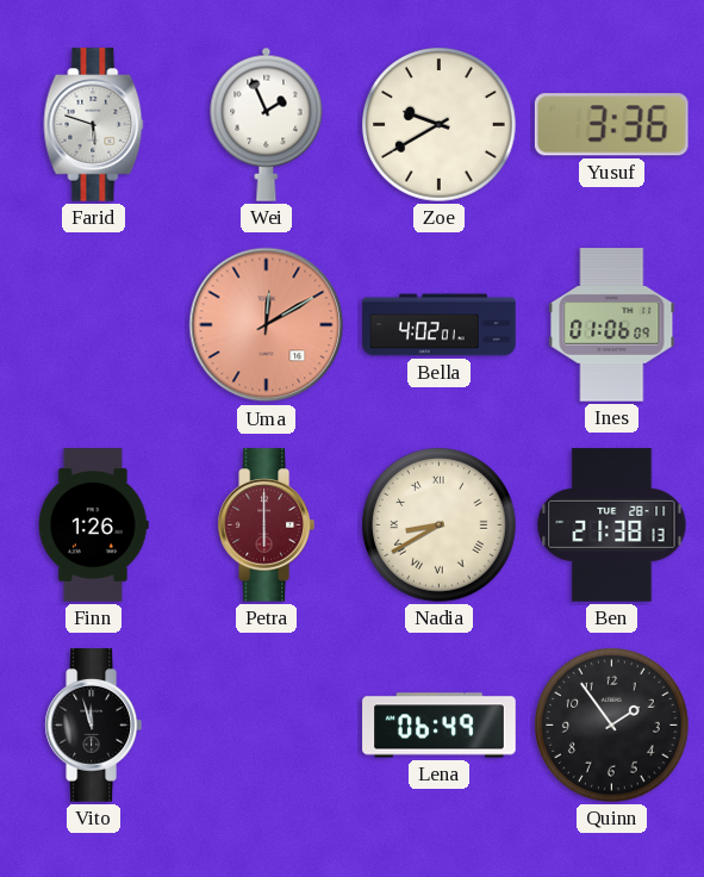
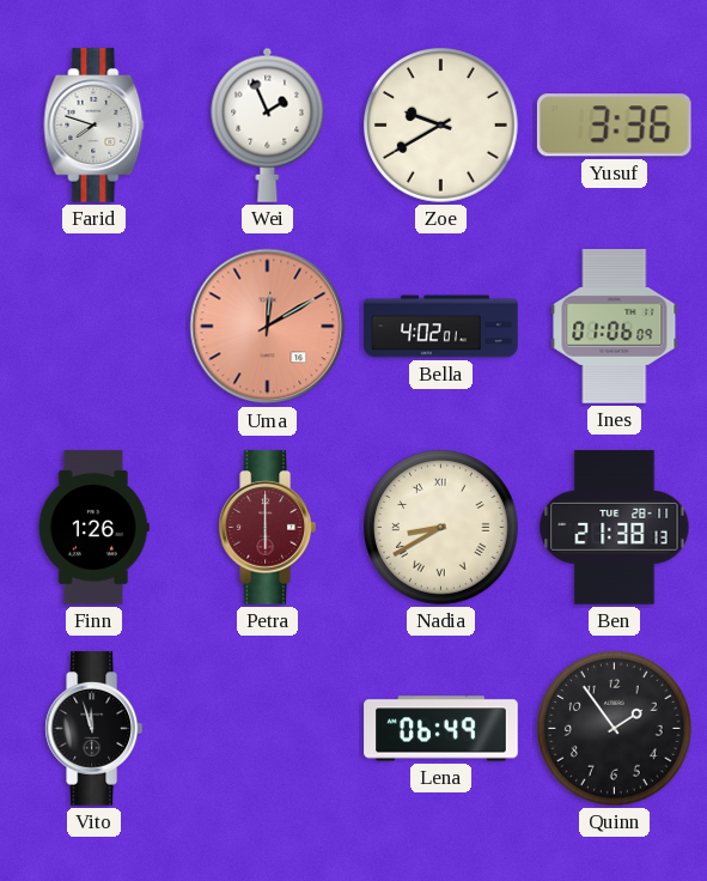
Farid: 5:48 -> 7:48
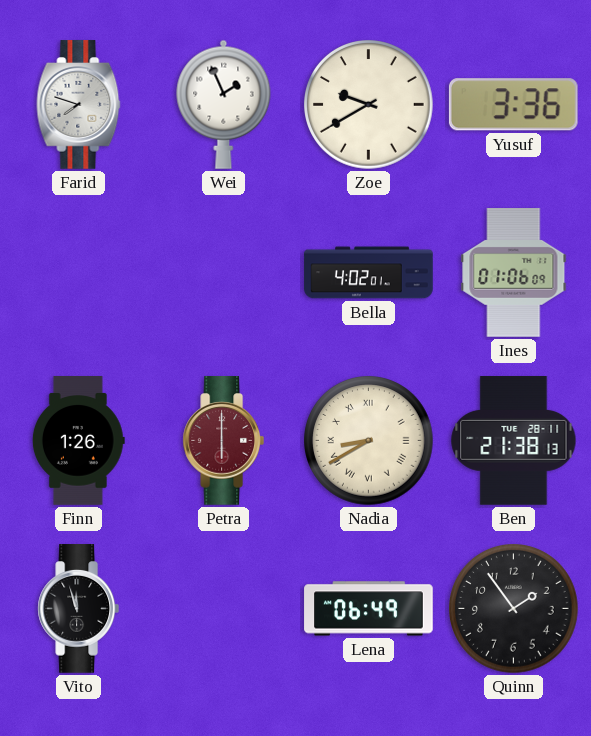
Uma: 12:10 -> none
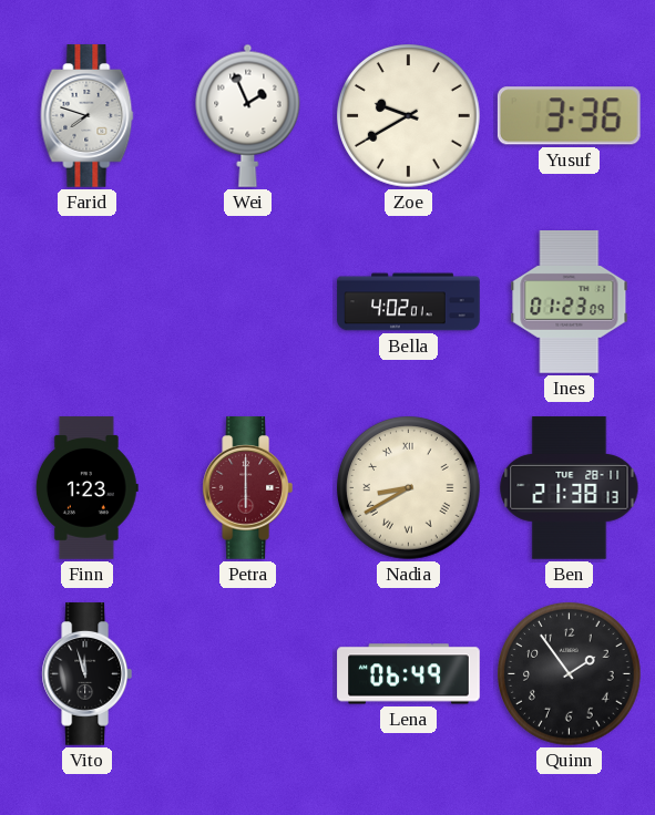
Ines: 01:06 -> 01:23
Finn: 1:26 -> 1:23
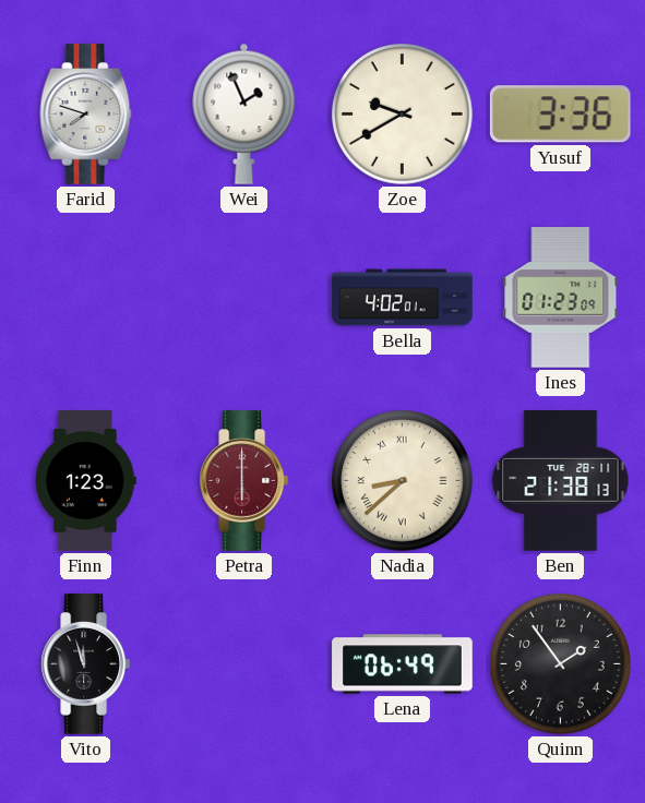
Nadia: 8:40 -> 8:38
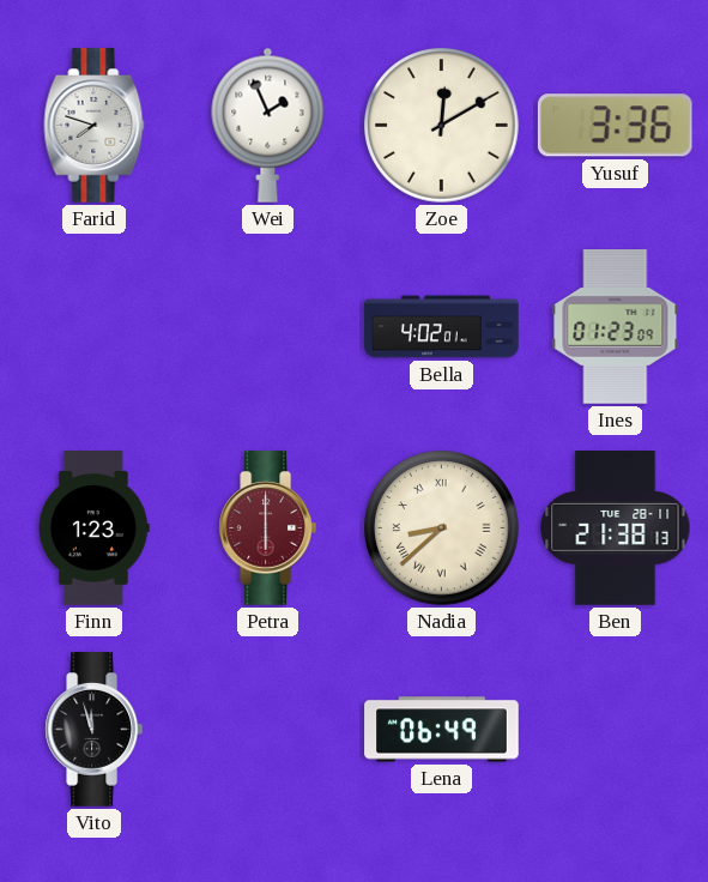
Zoe: 9:40 -> 12:10
Quinn: 1:54 -> none
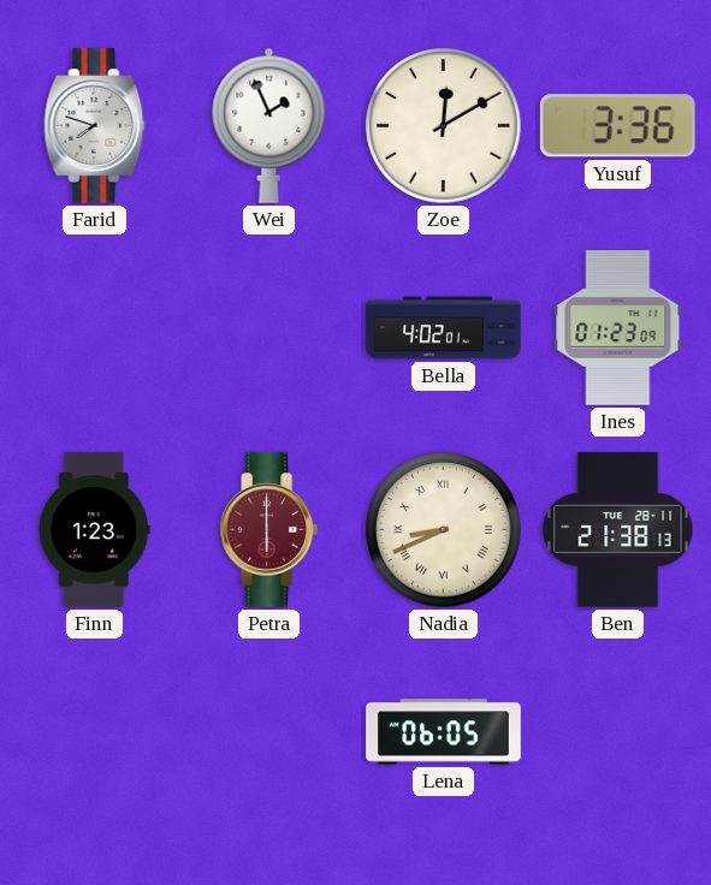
Nadia: 8:38 -> 8:41
Vito: 11:57 -> none
Lena: 06:49 -> 06:05
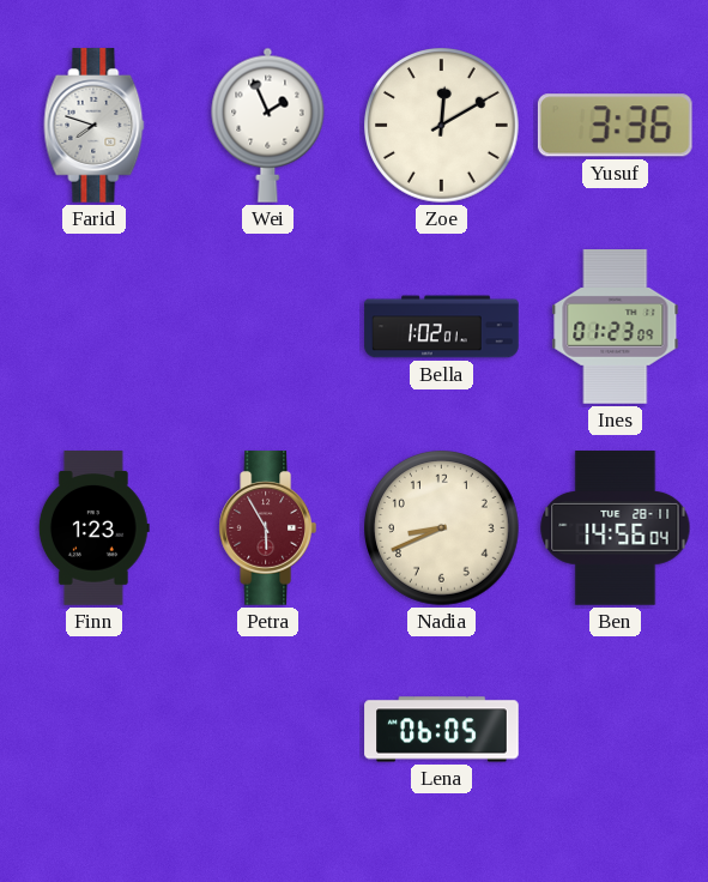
Bella: 4:02 -> 1:02
Petra: 6:00 -> 5:55
Nadia numerals: Roman -> Arabic
Ben: 21:38 -> 14:56
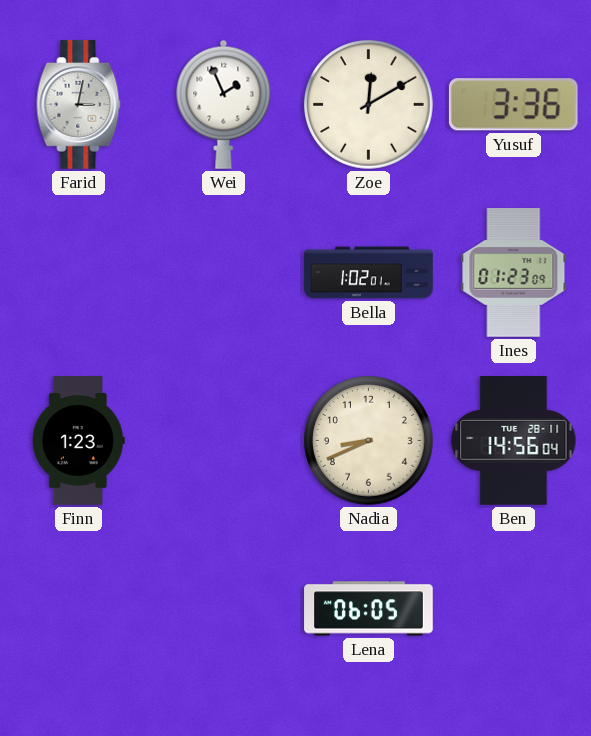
Farid: 7:48 -> 3:02
Petra: 5:55 -> none
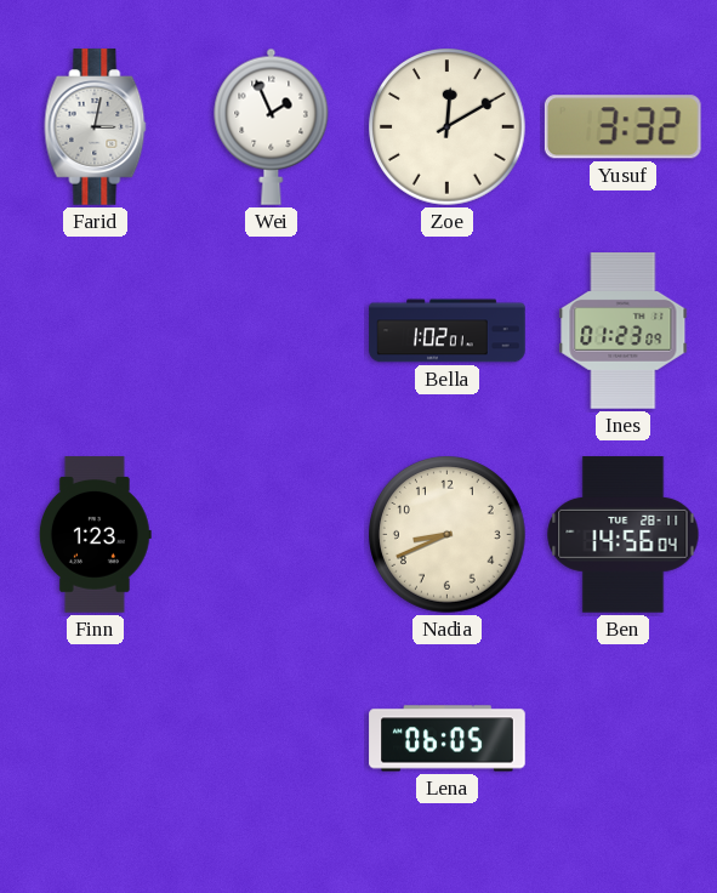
Yusuf: 3:36 -> 3:32
